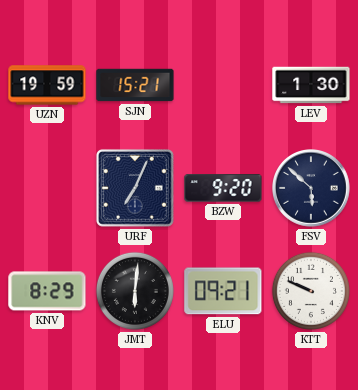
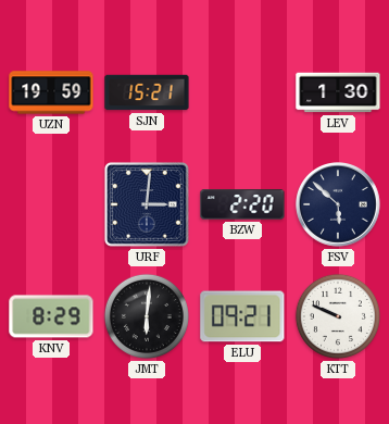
URF: 7:04 -> 3:01
BZW: 9:20 -> 2:20
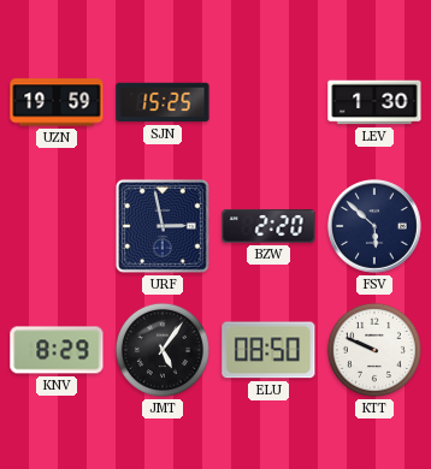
SJN: 15:21 -> 15:25
URF: 3:01 -> 2:58
JMT: 6:01 -> 5:06
ELU: 09:21 -> 08:50
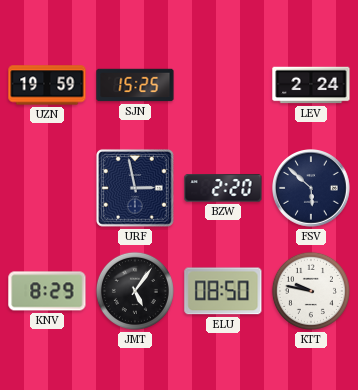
LEV: 1:30 -> 2:24
KTT: 9:49 -> 9:47
